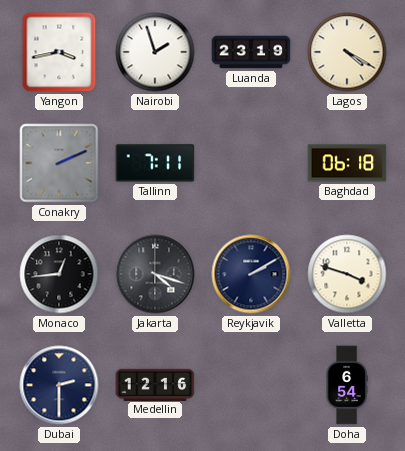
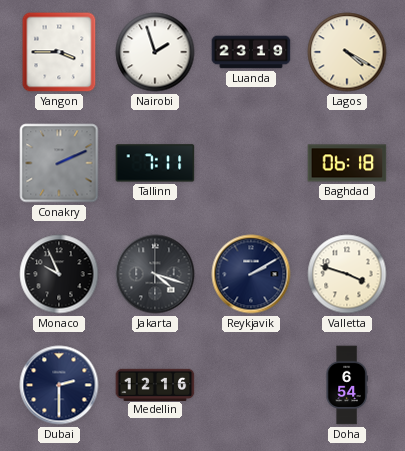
Yangon: 3:43 -> 3:45
Monaco: 12:44 -> 9:56
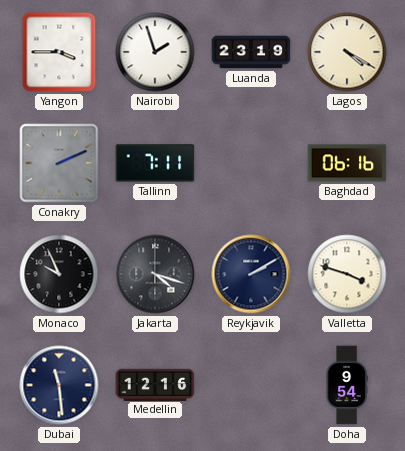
Baghdad: 06:18 -> 06:16
Dubai: 2:30 -> 11:29
Doha: 6:54 -> 9:54
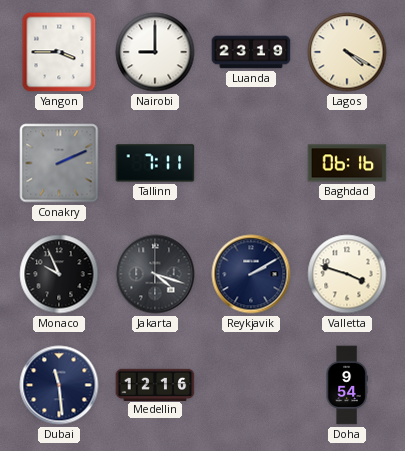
Nairobi: 1:57 -> 9:00
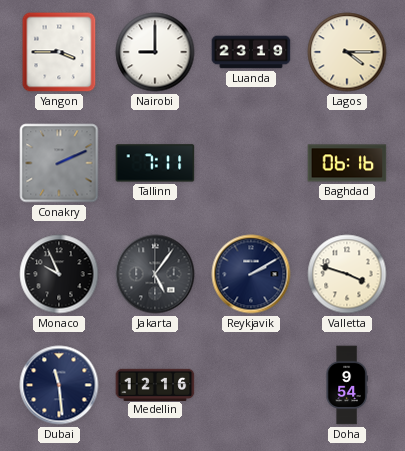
Lagos: 4:20 -> 4:15
Jakarta: 4:18 -> 5:06
